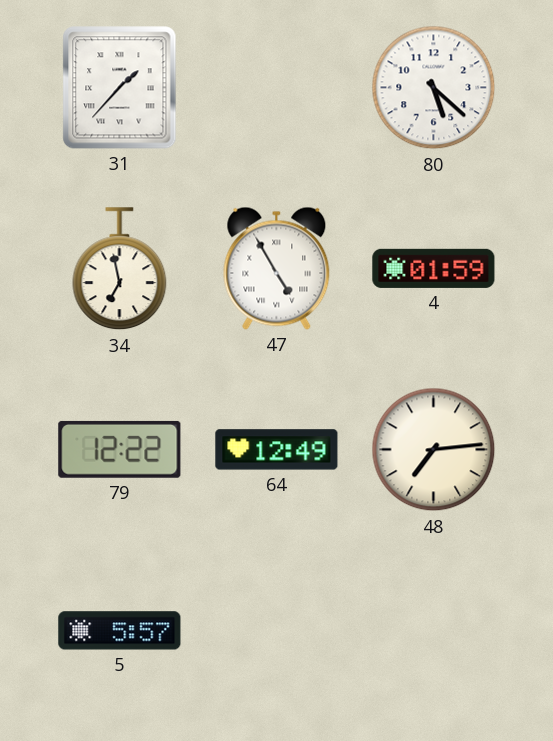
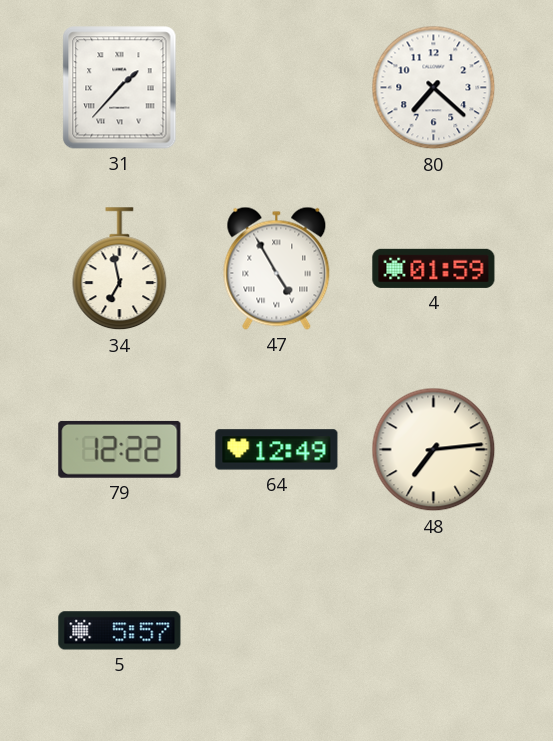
80: 5:22 -> 7:22
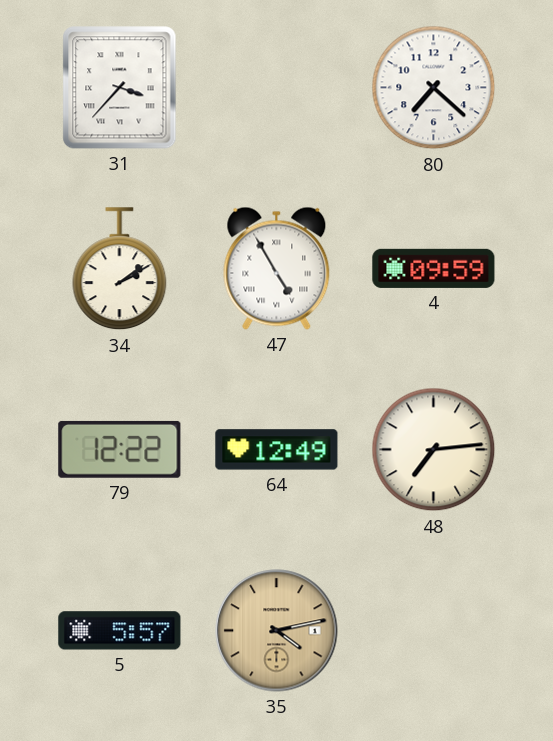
31: 1:37 -> 3:37
34: 6:58 -> 2:09
4: 01:59 -> 09:59
35: none -> 4:13
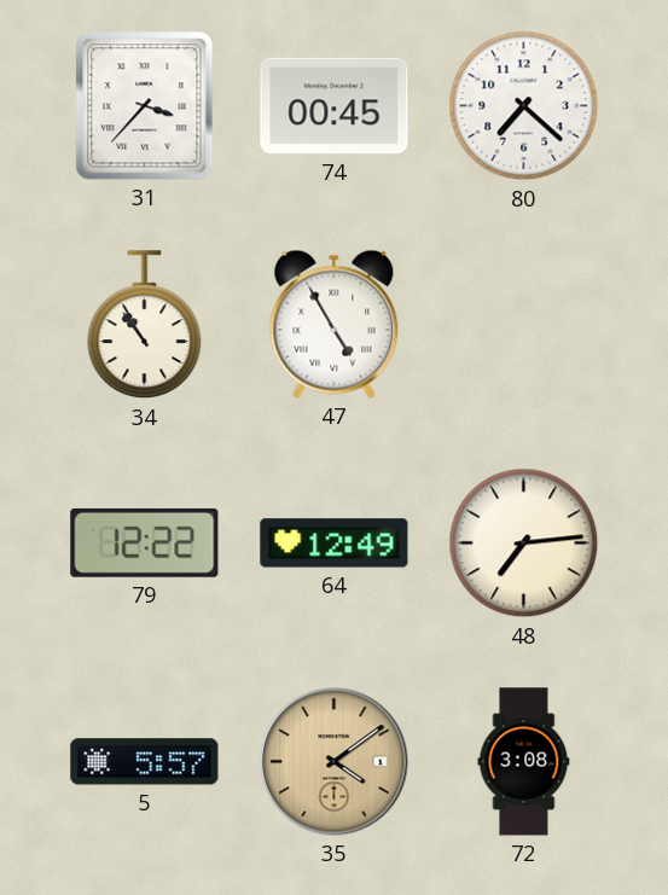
74: none -> 00:45
34: 2:09 -> 10:54
4: 09:59 -> none
35: 4:13 -> 4:09
72: none -> 3:08
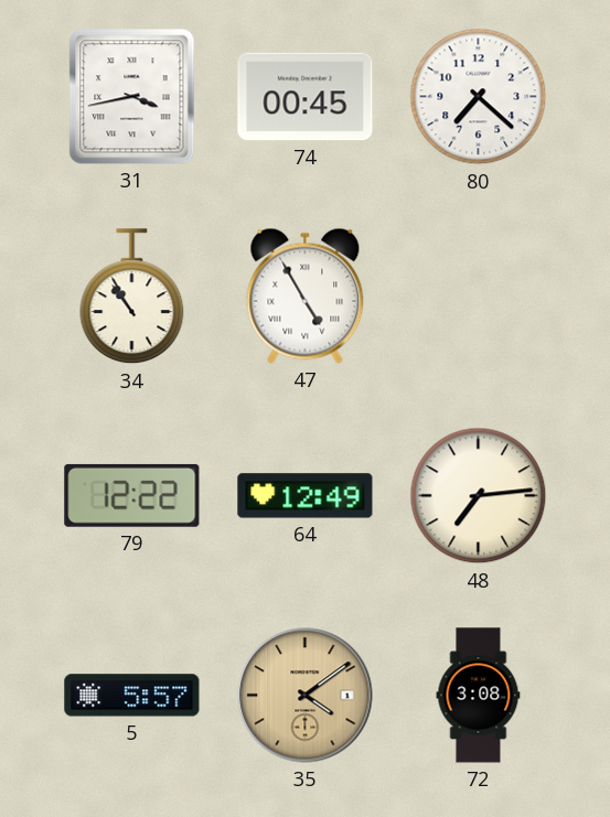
31: 3:37 -> 3:43
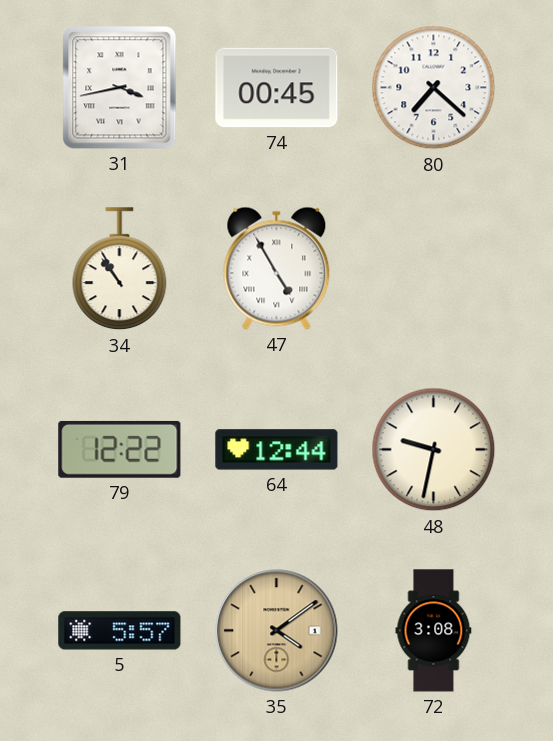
64: 12:49 -> 12:44
48: 7:14 -> 9:32
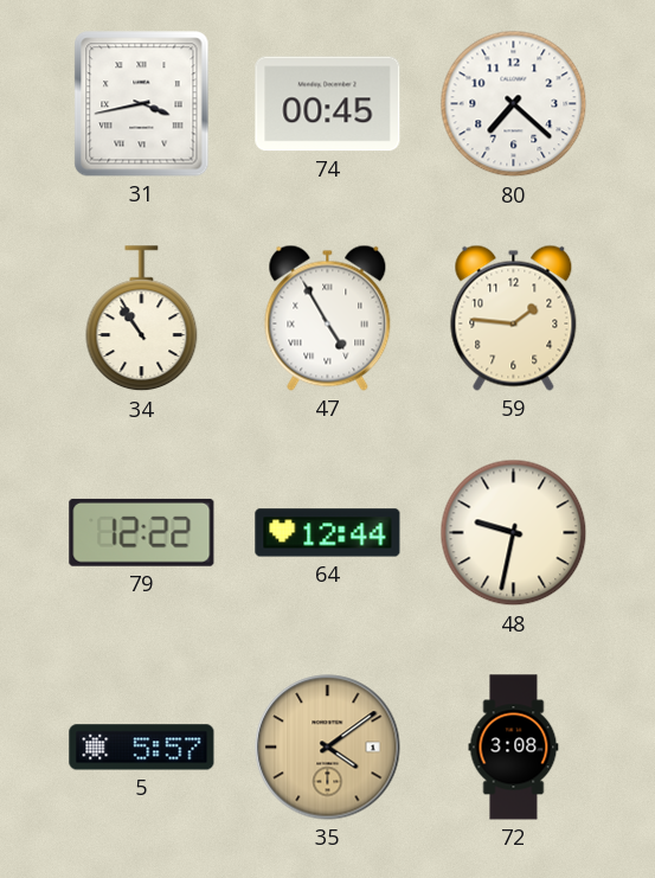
59: none -> 1:46
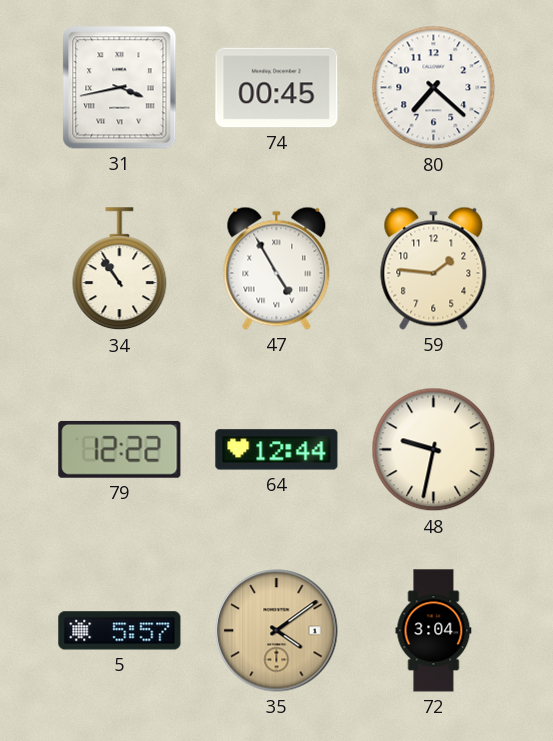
72: 3:08 -> 3:04
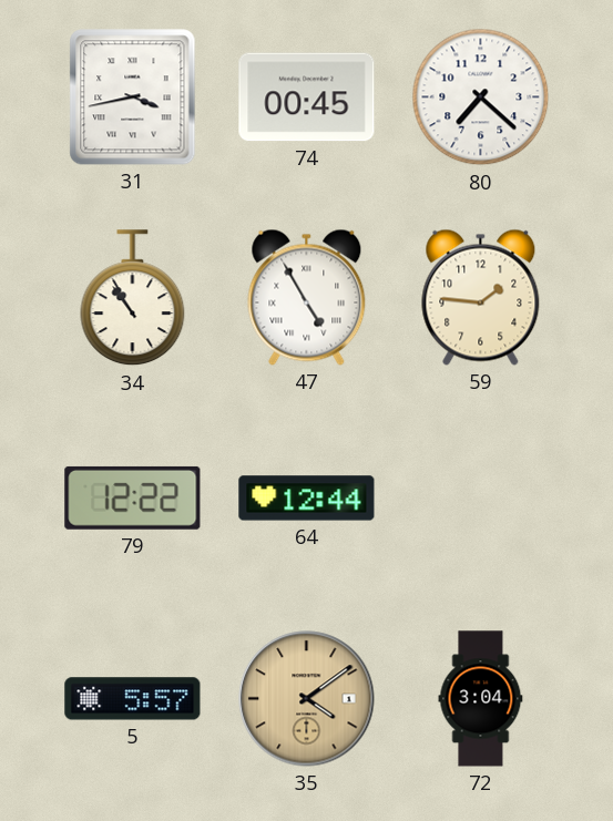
48: 9:32 -> none
